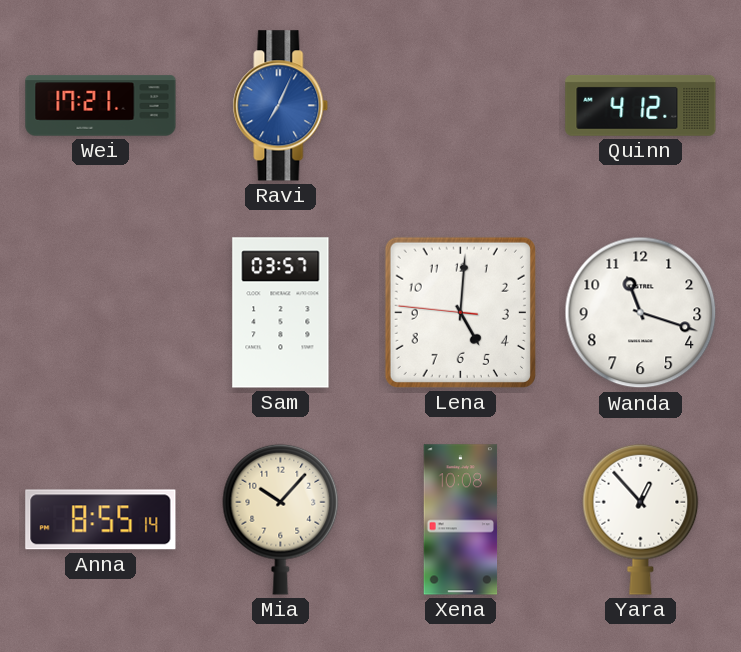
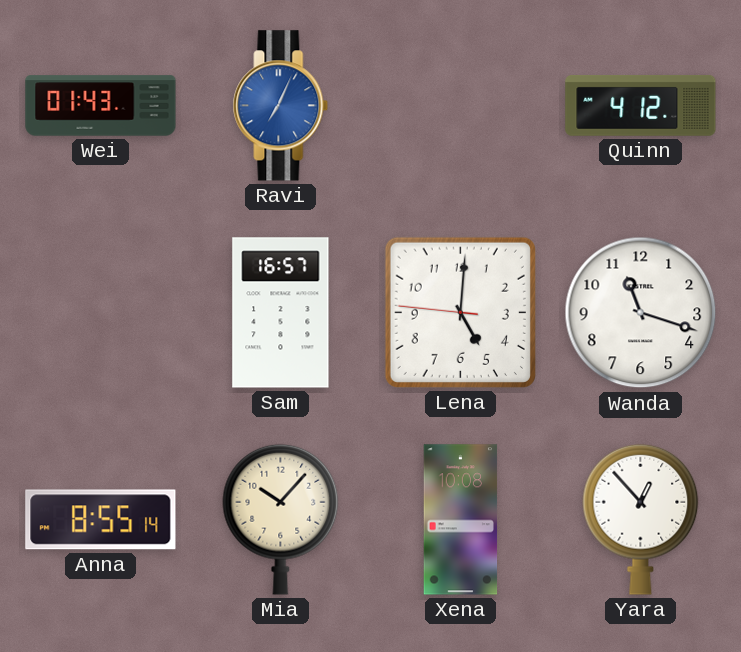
Wei: 17:21 -> 01:43
Sam: 03:57 -> 16:57
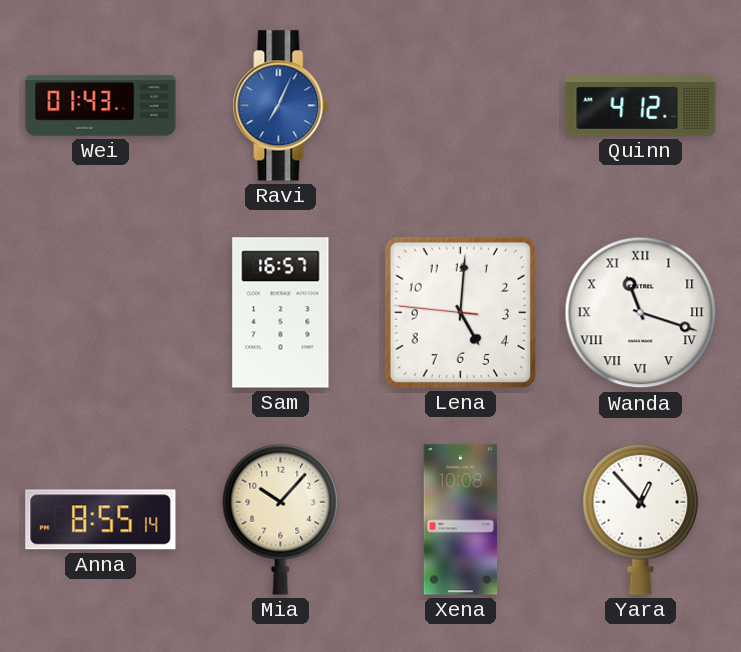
Wanda numerals: Arabic -> Roman
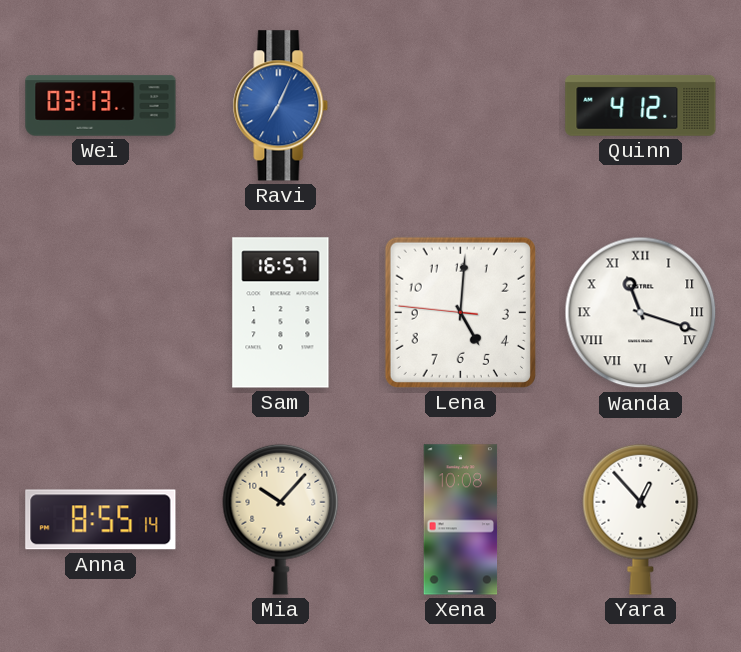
Wei: 01:43 -> 03:13
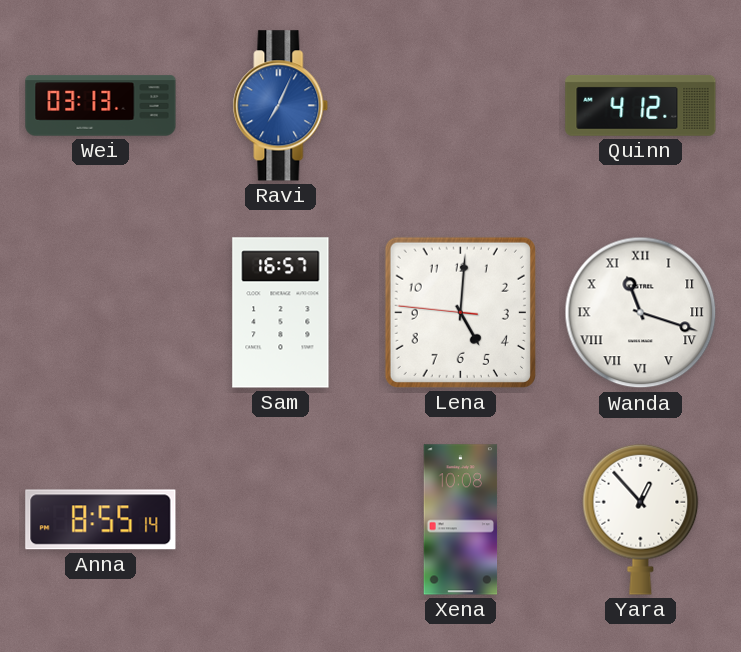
Mia: 10:07 -> none
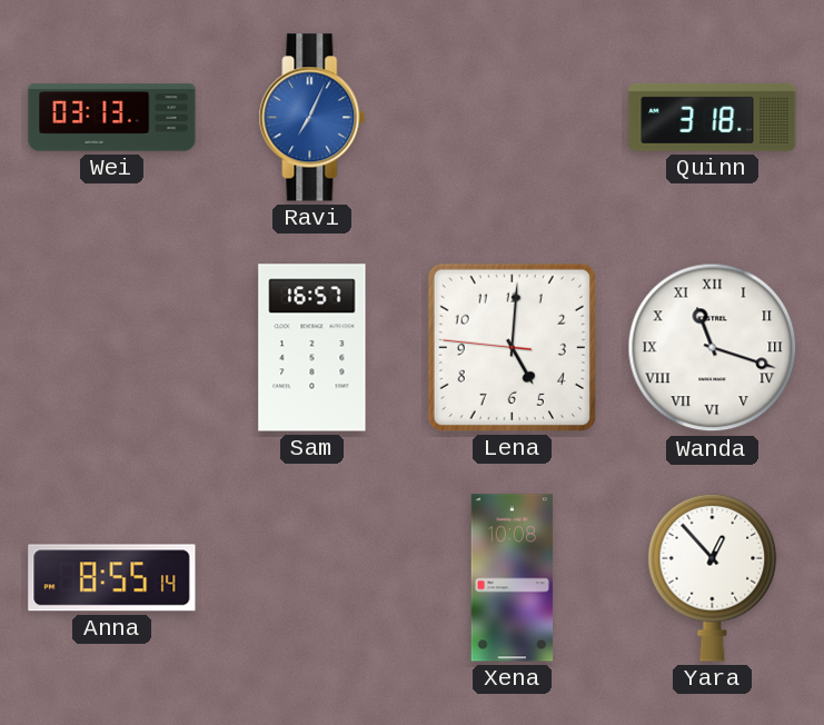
Quinn: 4:12 -> 3:18
